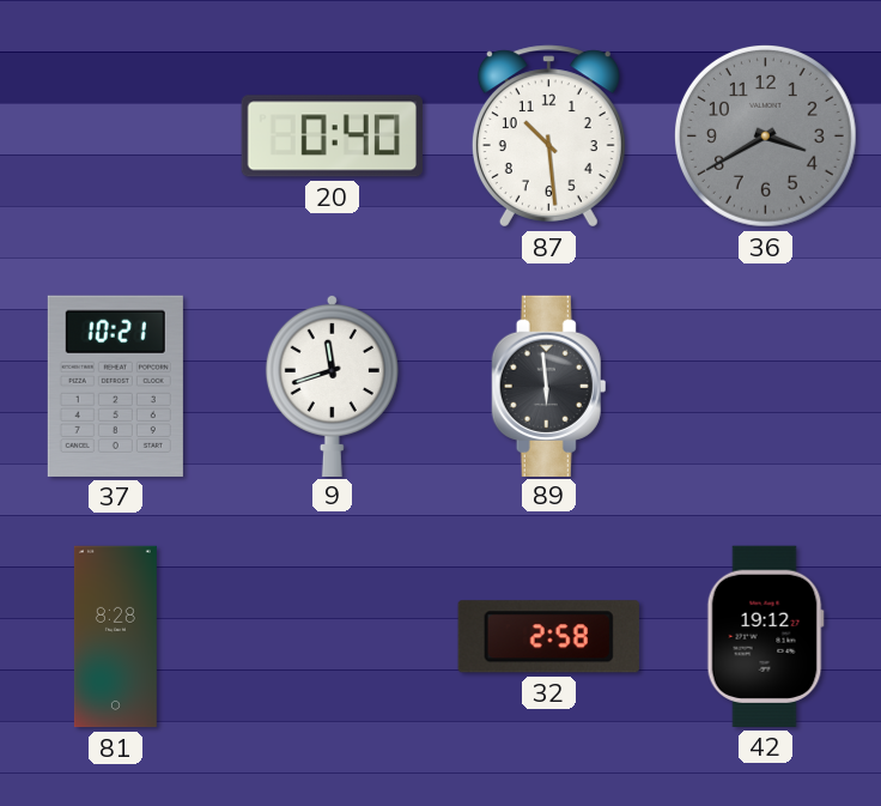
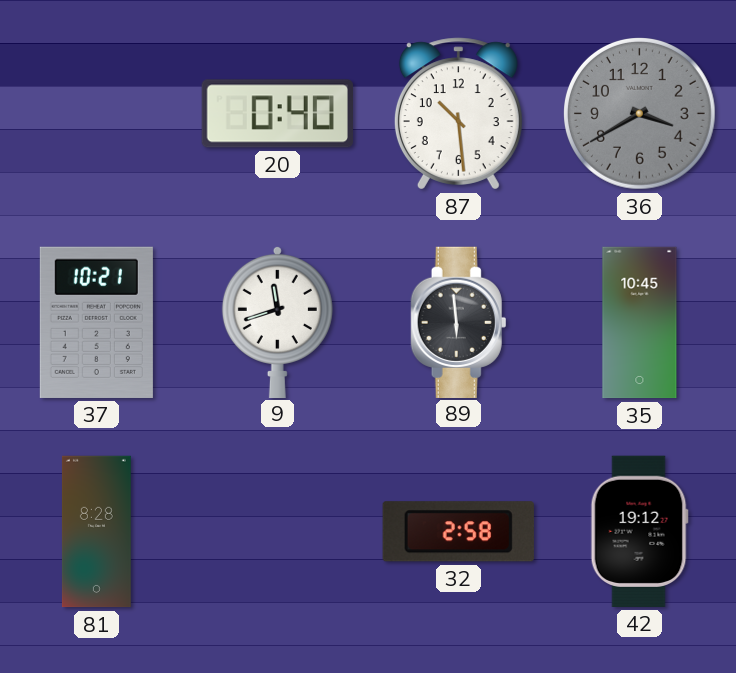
35: none -> 10:45
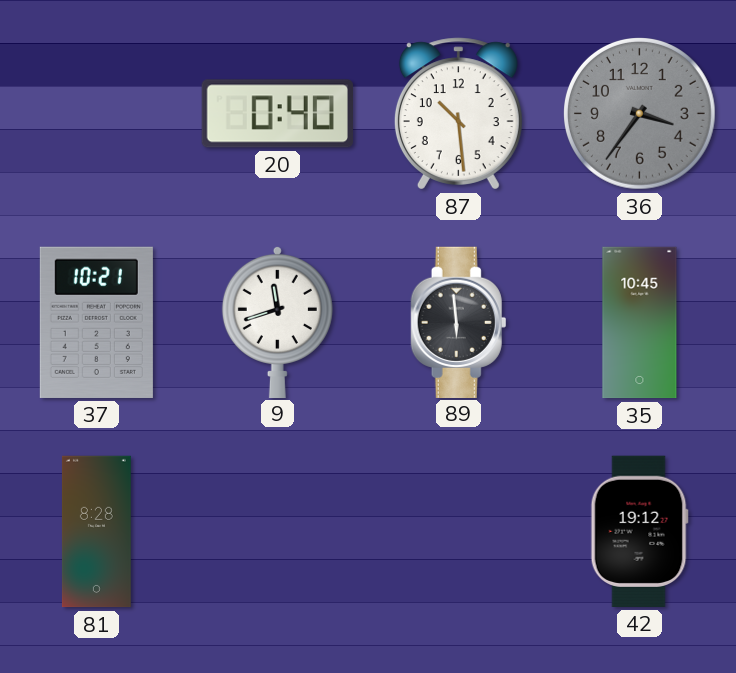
36: 3:40 -> 3:36
32: 2:58 -> none
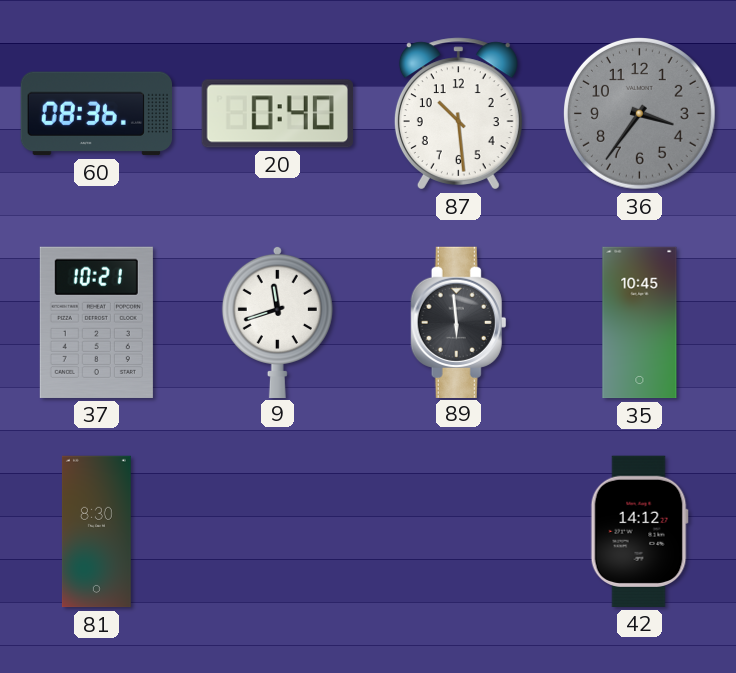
60: none -> 08:36
81: 8:28 -> 8:30
42: 19:12 -> 14:12
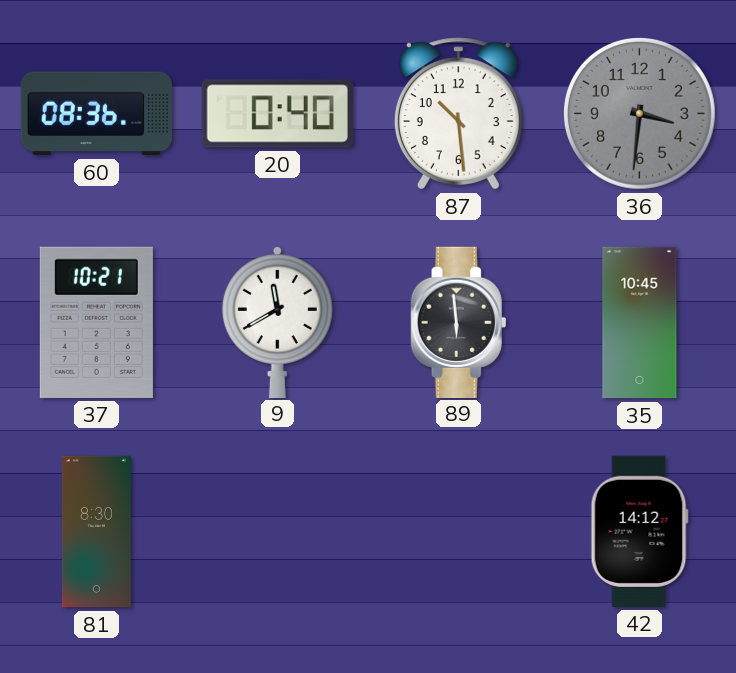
36: 3:36 -> 3:31
9: 11:42 -> 11:40
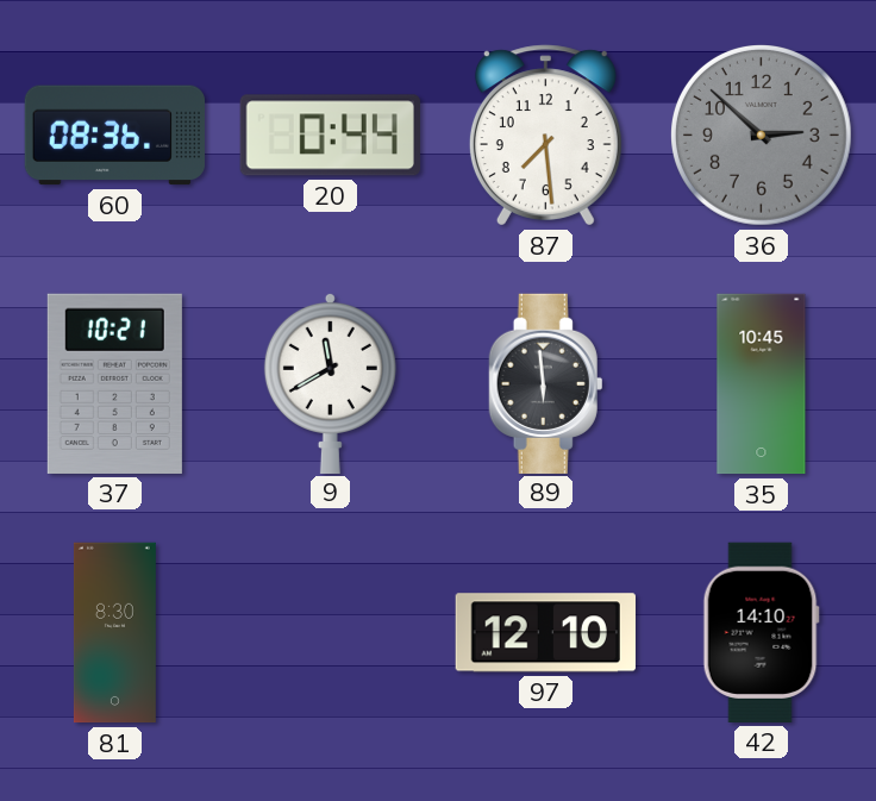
20: 0:40 -> 0:44
87: 10:29 -> 7:29
36: 3:31 -> 2:52
97: none -> 12:10
42: 14:12 -> 14:10
